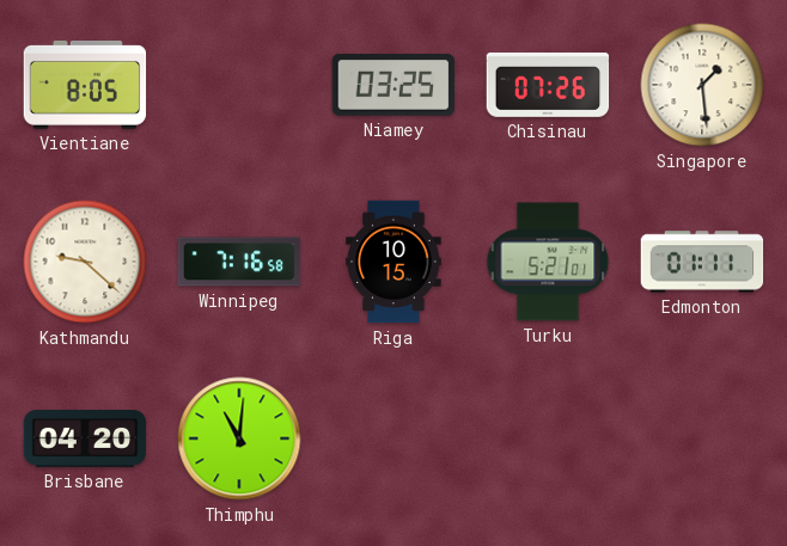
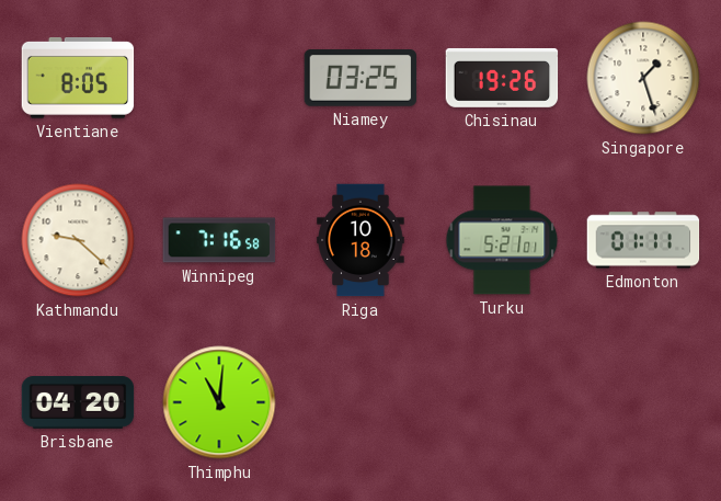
Chisinau: 07:26 -> 19:26
Singapore: 1:29 -> 1:27
Riga: 10:15 -> 10:18
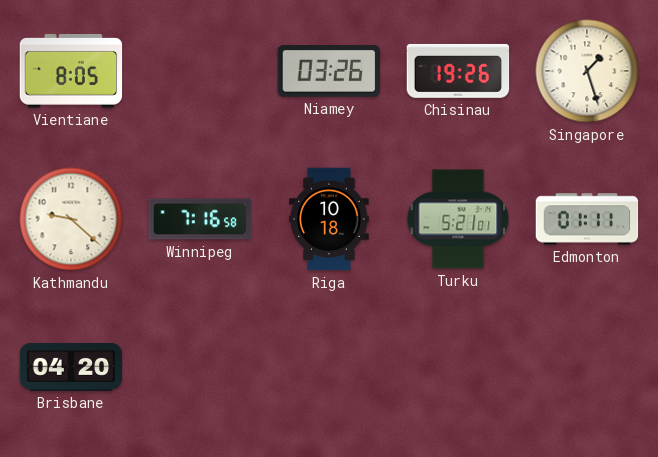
Niamey: 03:25 -> 03:26
Thimphu: 11:01 -> none
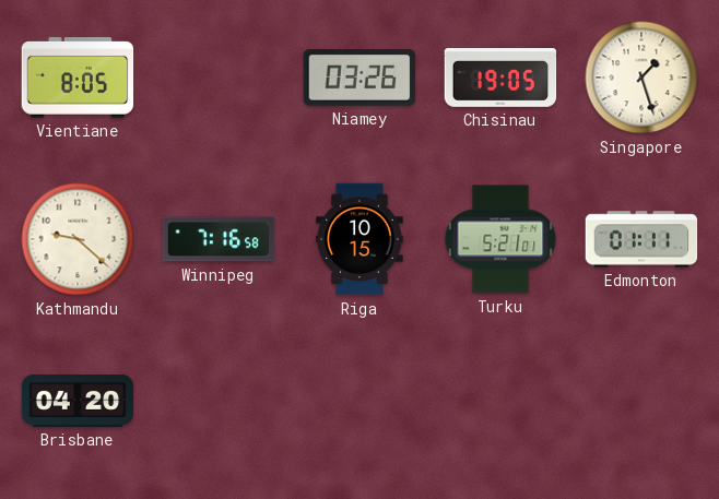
Chisinau: 19:26 -> 19:05
Riga: 10:18 -> 10:15
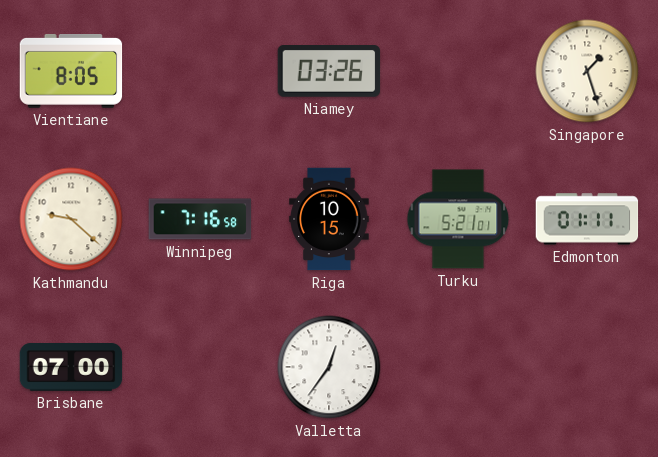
Chisinau: 19:05 -> none
Brisbane: 04:20 -> 07:00
Valletta: none -> 12:36
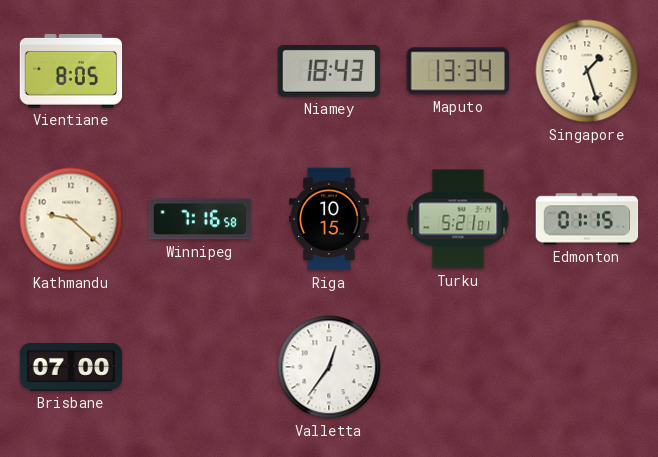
Niamey: 03:26 -> 18:43
Maputo: none -> 13:34
Edmonton: 01:11 -> 01:15
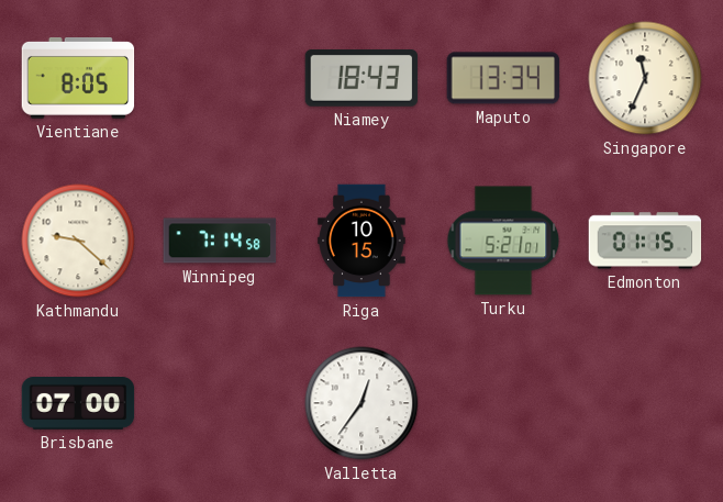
Singapore: 1:27 -> 11:34
Winnipeg: 7:16 -> 7:14
